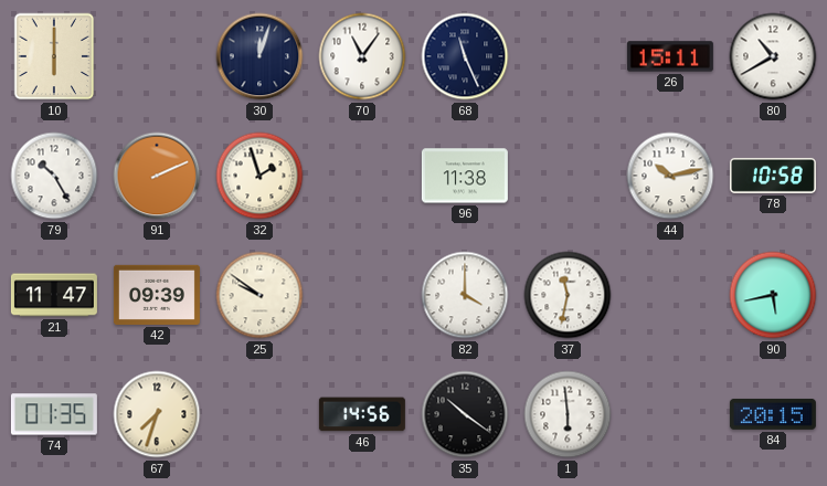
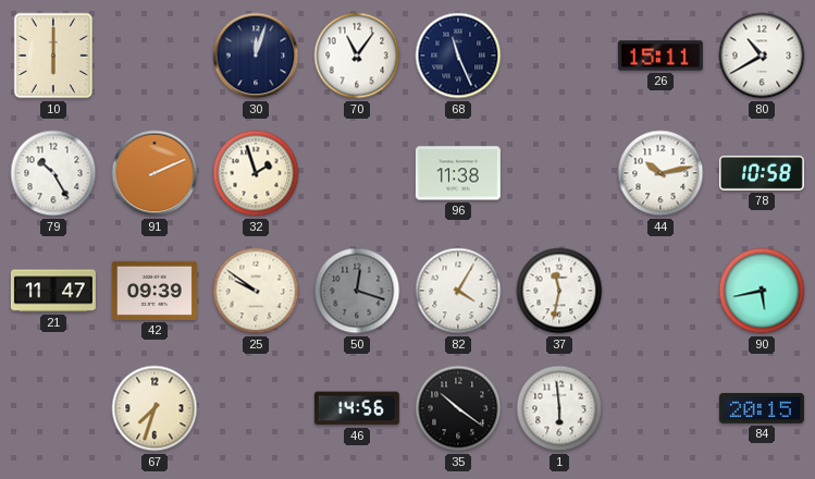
50: none -> 12:18
82: 4:00 -> 4:05
74: 01:35 -> none
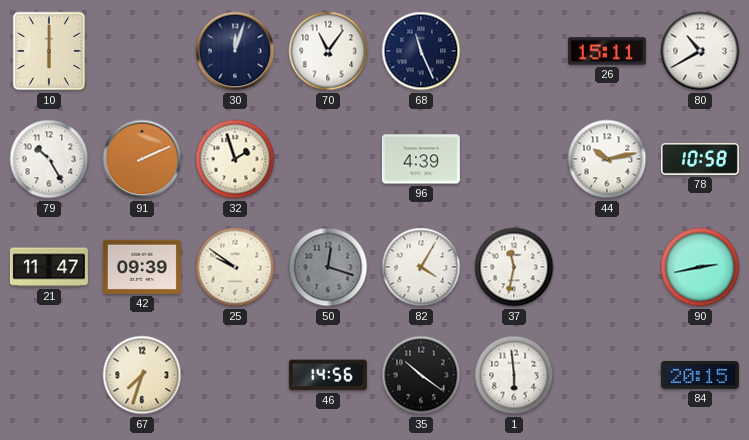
96: 11:38 -> 4:39
90: 5:43 -> 2:43
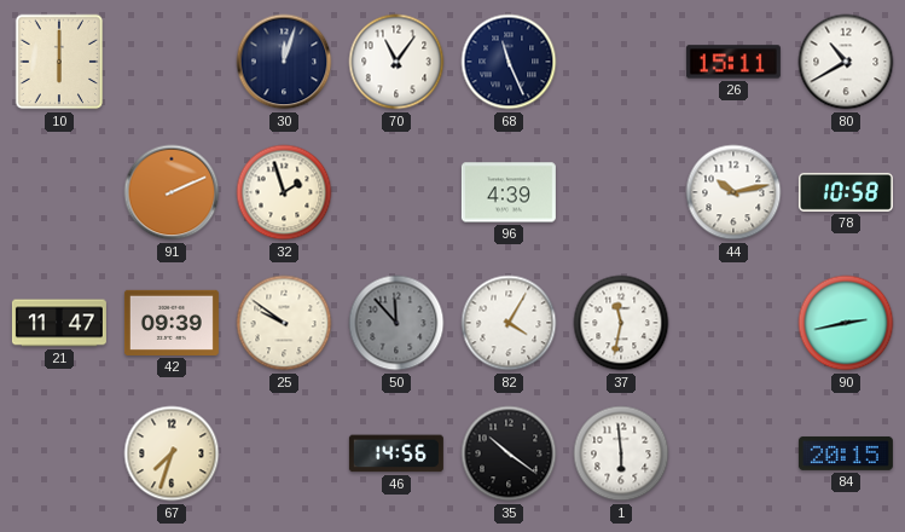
79: 10:25 -> none
50: 12:18 -> 11:53
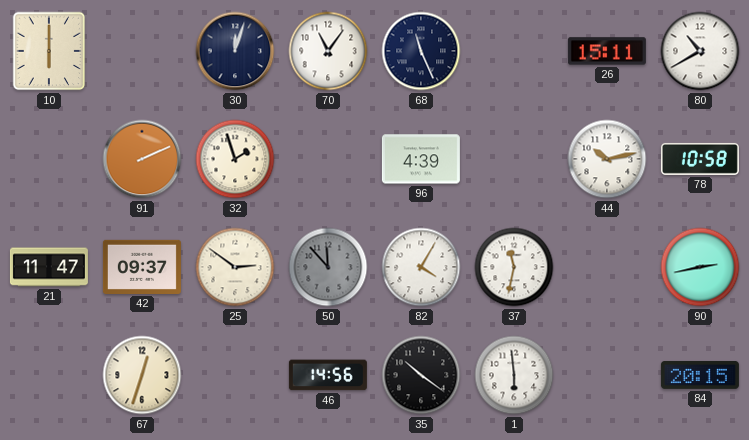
42: 09:39 -> 09:37
25: 9:51 -> 2:51
67: 7:33 -> 12:33
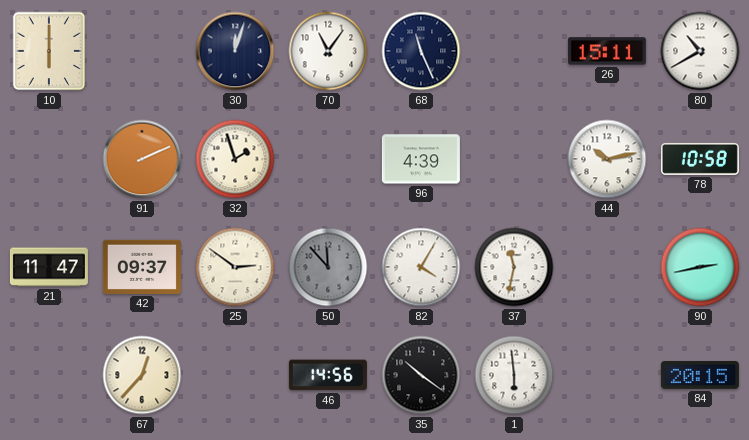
67: 12:33 -> 12:37
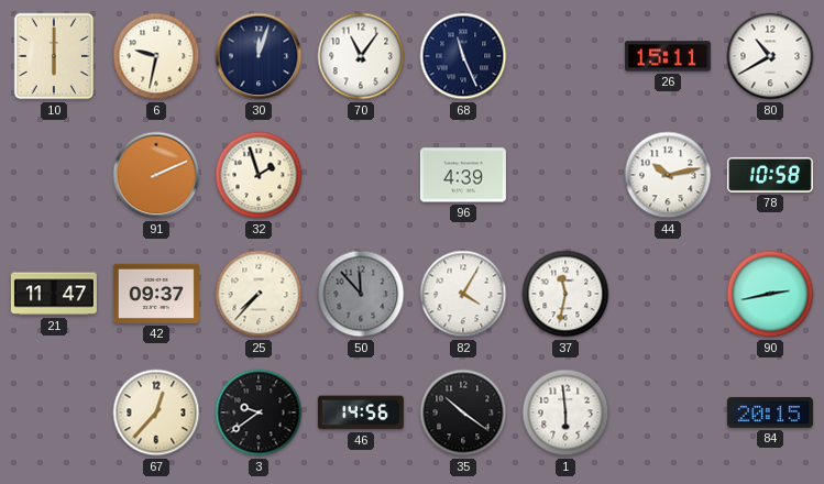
6: none -> 9:32
25: 2:51 -> 7:37
3: none -> 9:39
